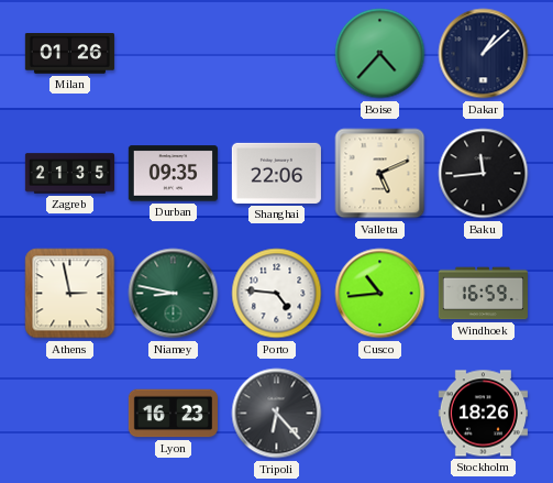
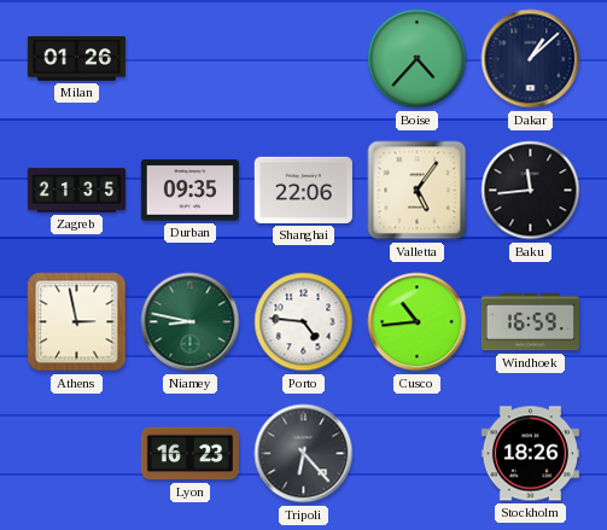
Valletta: 5:11 -> 5:06
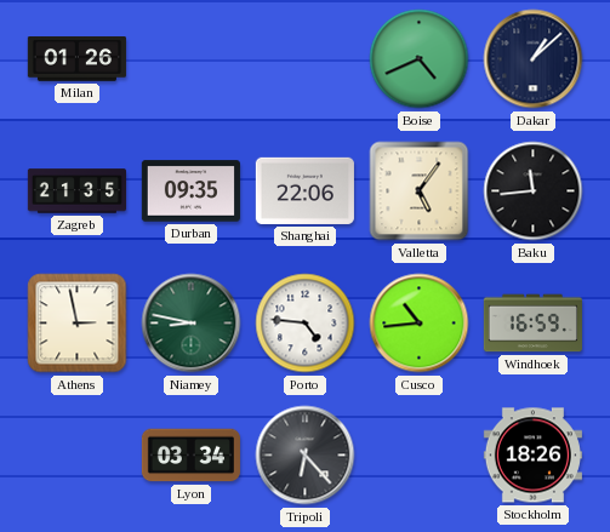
Boise: 4:37 -> 4:41
Lyon: 16:23 -> 03:34
